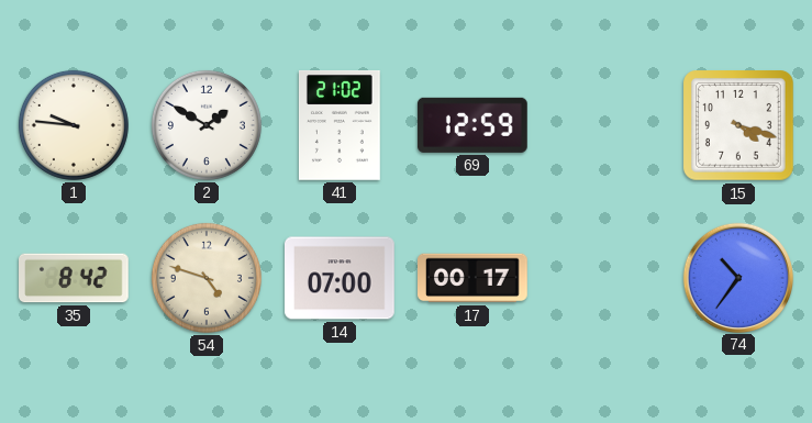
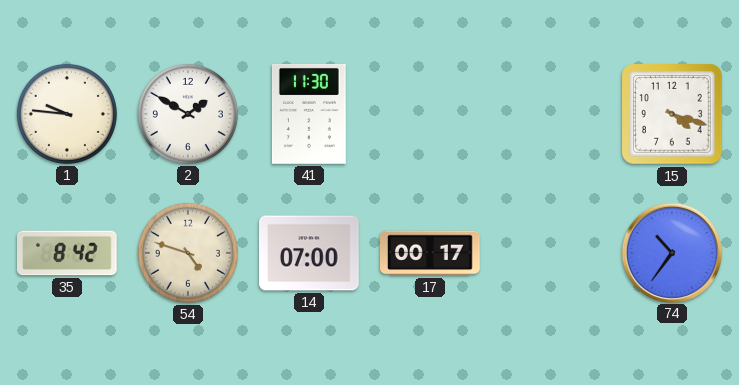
41: 21:02 -> 11:30
69: 12:59 -> none
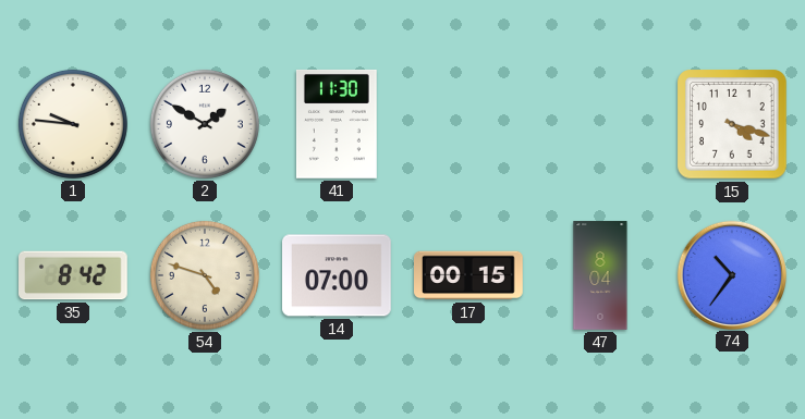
17: 00:17 -> 00:15
47: none -> 8:04
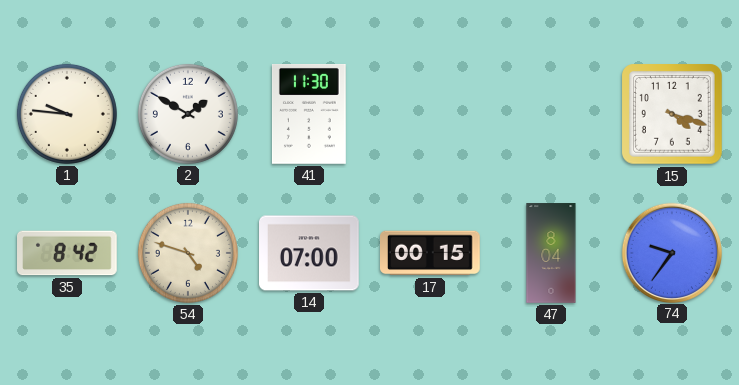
74: 10:36 -> 9:36
